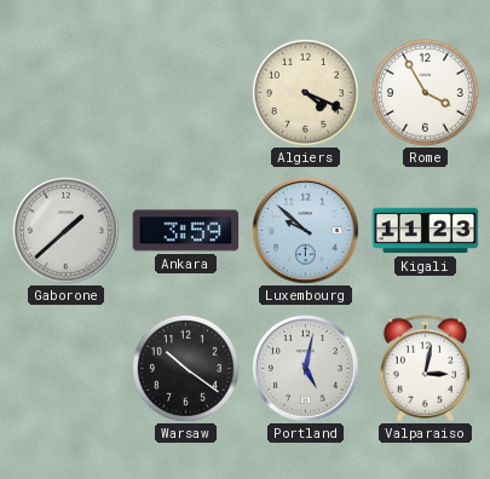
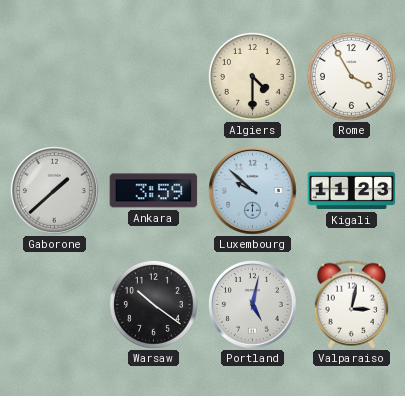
Algiers: 4:19 -> 4:30
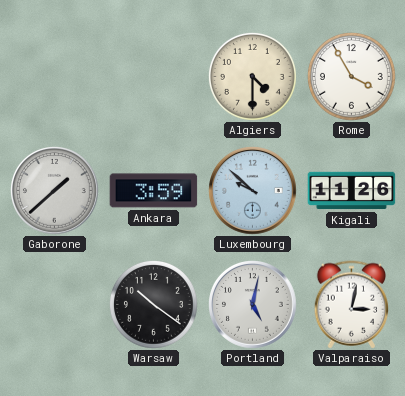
Kigali: 11:23 -> 11:26
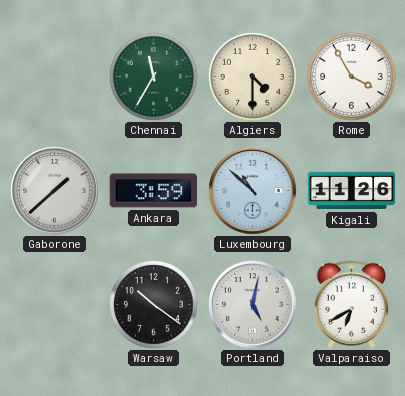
Chennai: none -> 11:35
Luxembourg: 9:52 -> 10:52
Valparaiso: 3:02 -> 6:40
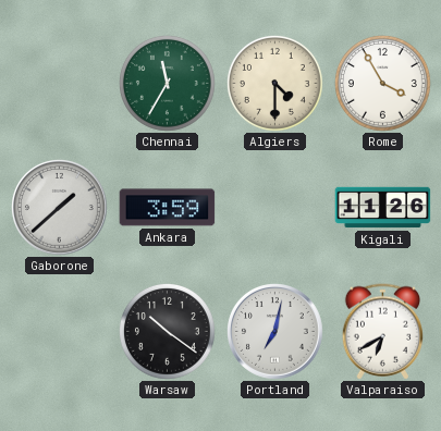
Luxembourg: 10:52 -> none
Portland: 5:02 -> 7:02
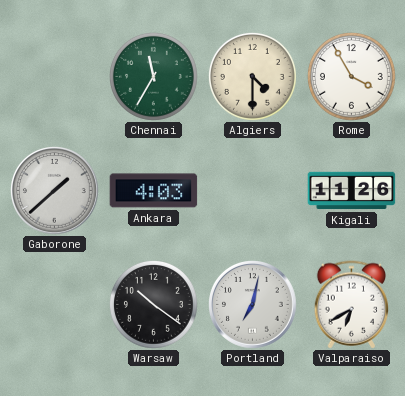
Ankara: 3:59 -> 4:03
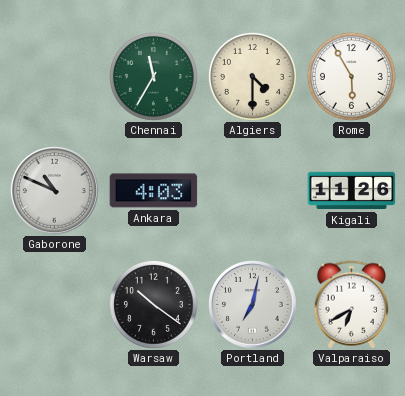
Rome: 3:55 -> 5:55
Gaborone: 1:38 -> 10:49
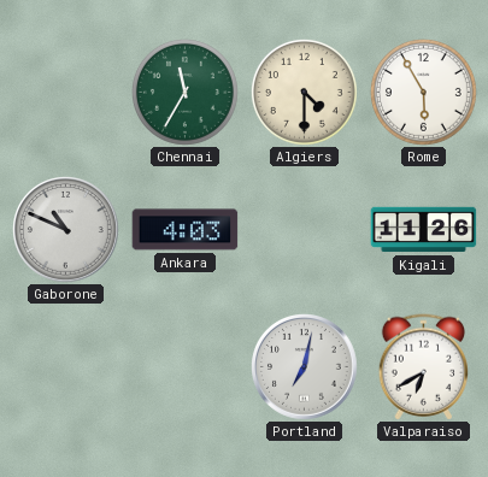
Warsaw: 10:21 -> none
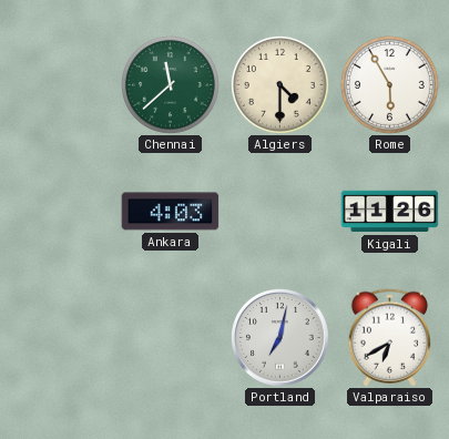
Chennai: 11:35 -> 11:38
Gaborone: 10:49 -> none
